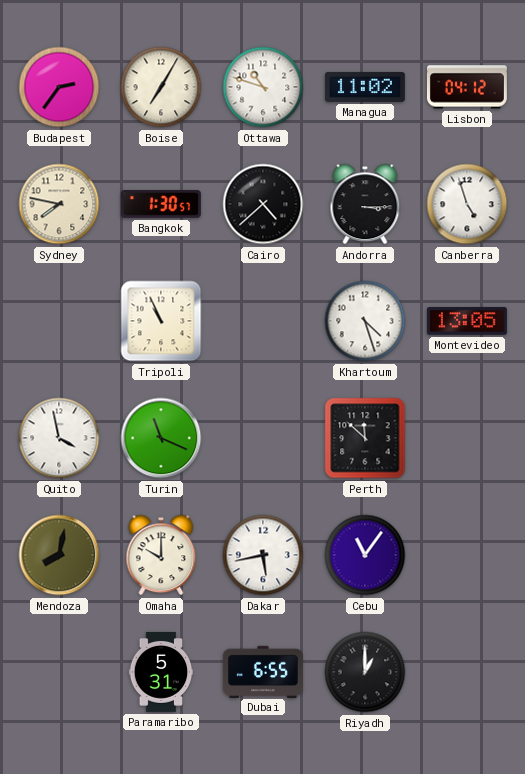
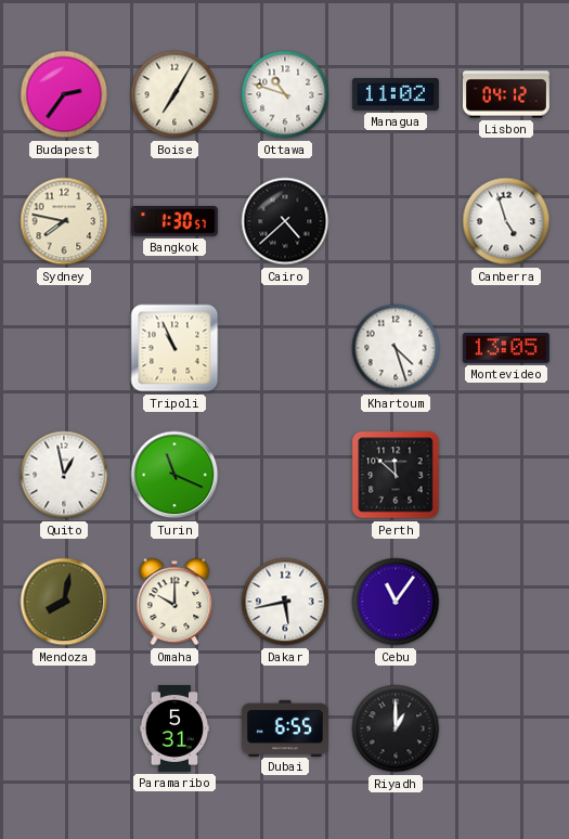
Andorra: 3:15 -> none
Quito: 3:58 -> 12:58
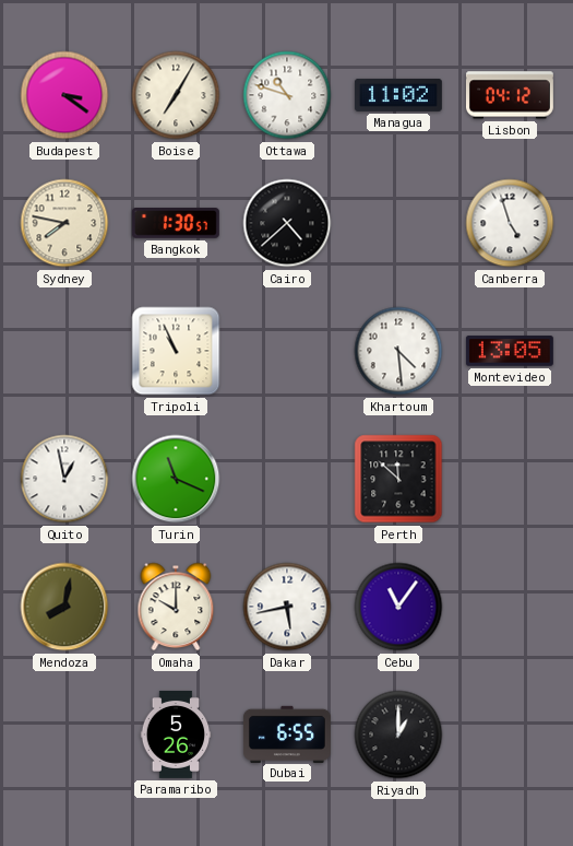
Budapest: 2:36 -> 3:21
Khartoum: 4:27 -> 4:29
Paramaribo: 5:31 -> 5:26
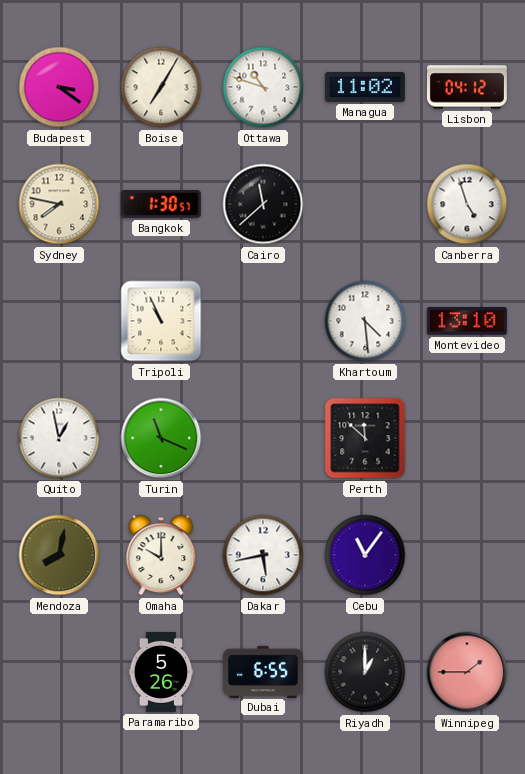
Cairo: 4:38 -> 11:38
Montevideo: 13:05 -> 13:10
Winnipeg: none -> 1:45
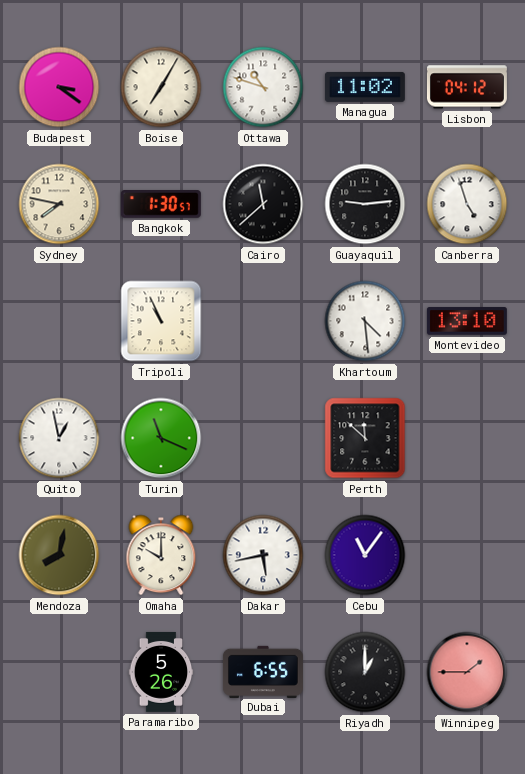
Guayaquil: none -> 9:14
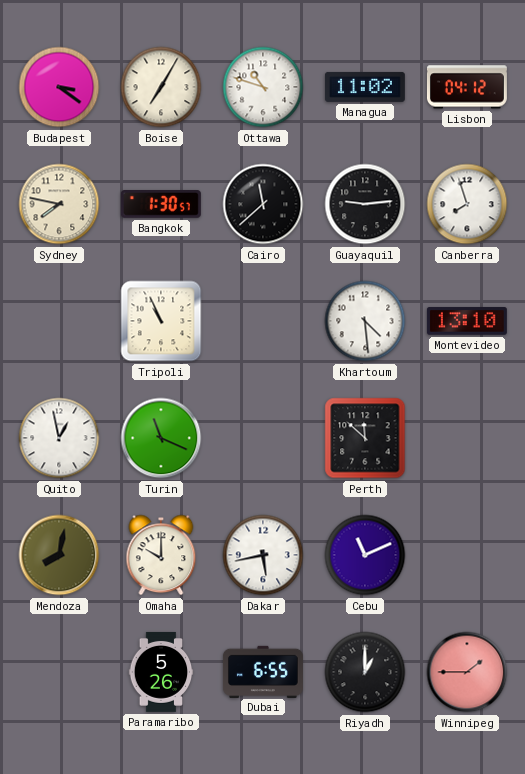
Canberra: 4:57 -> 7:57
Cebu: 11:06 -> 11:11
